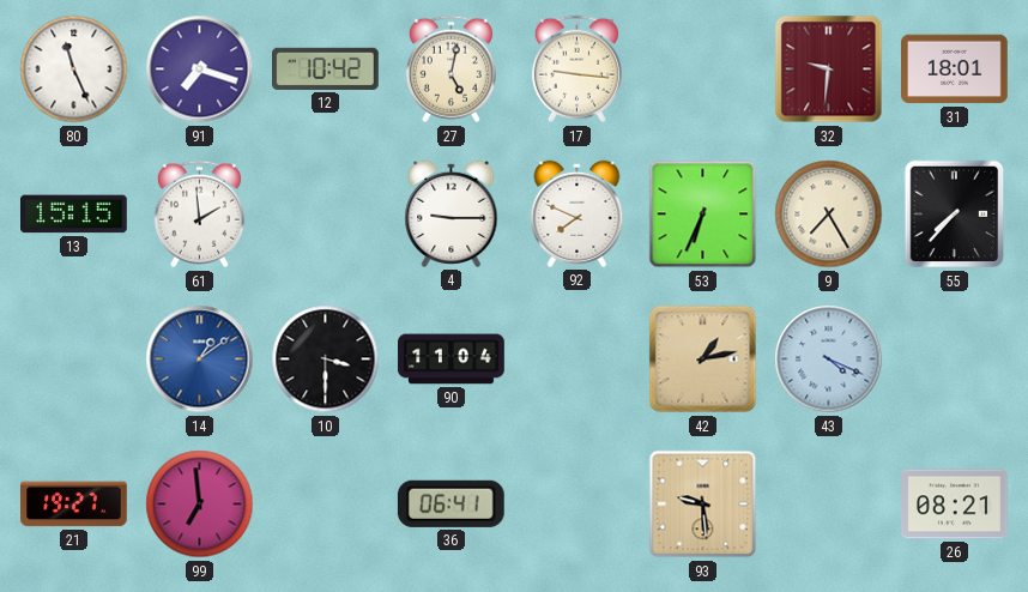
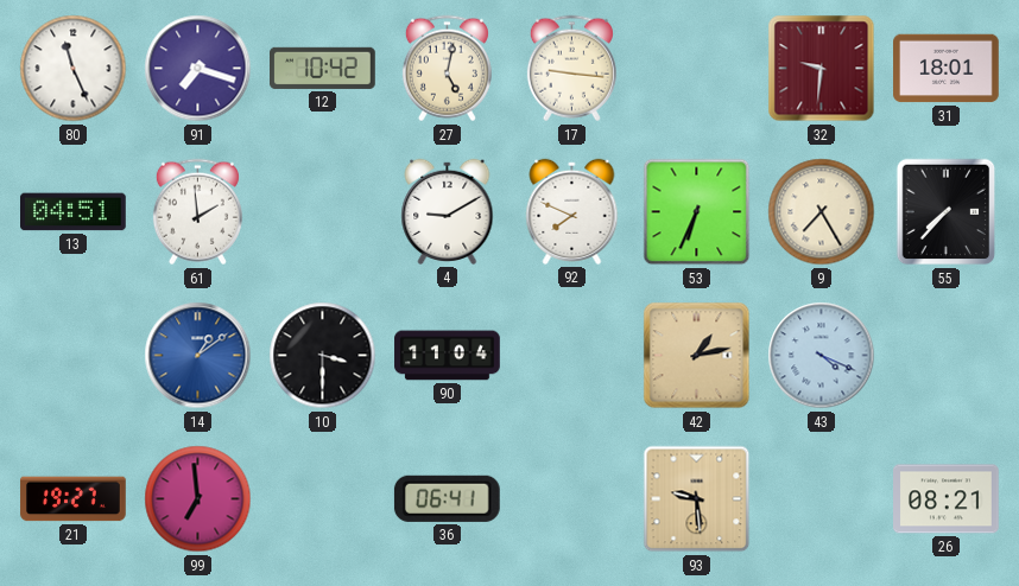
13: 15:15 -> 04:51
4: 9:15 -> 9:10
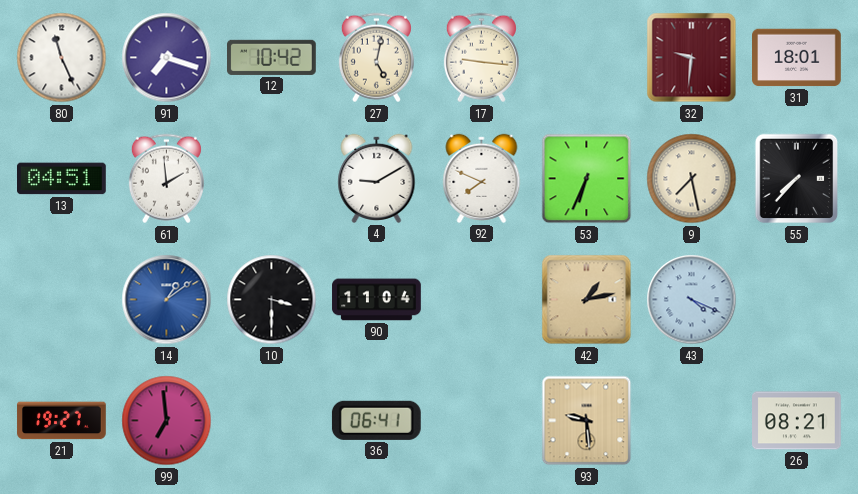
9: 7:25 -> 7:28
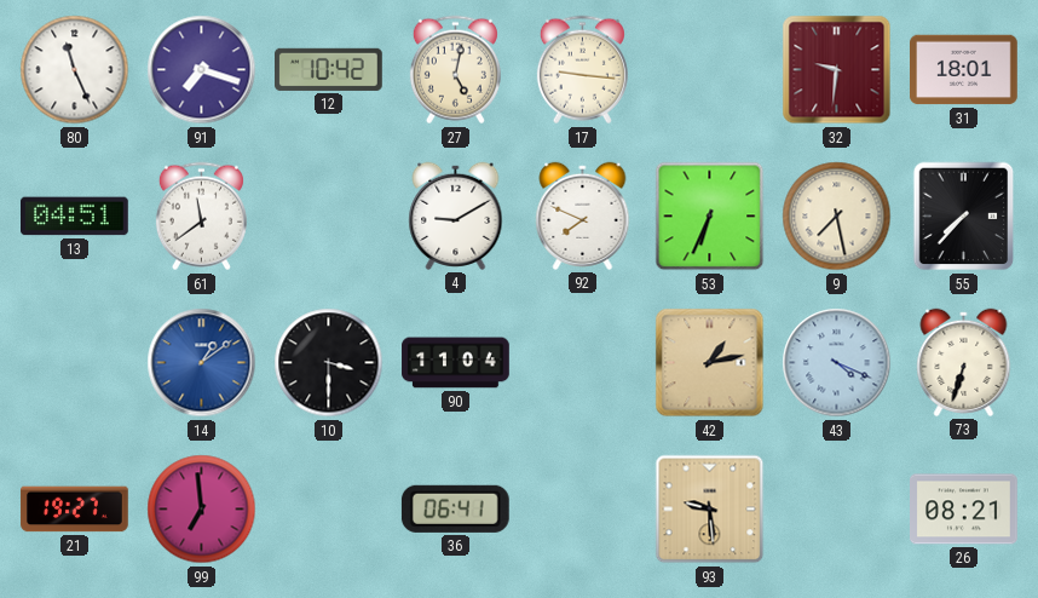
61: 1:59 -> 11:39
73: none -> 6:33
